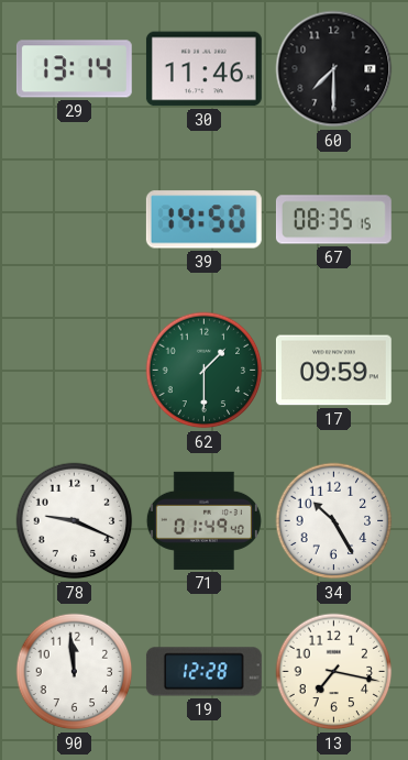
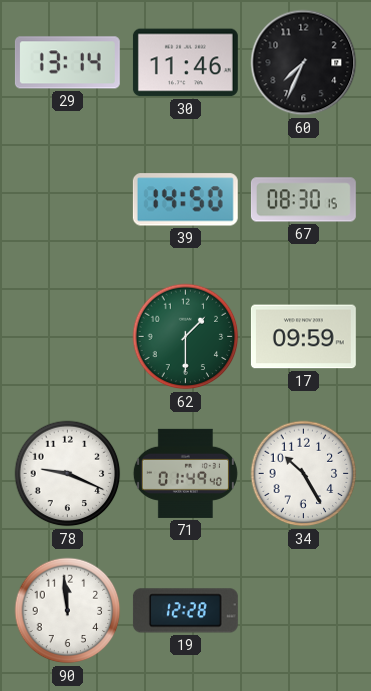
60: 7:30 -> 7:34
67: 08:35 -> 08:30
13: 7:17 -> none
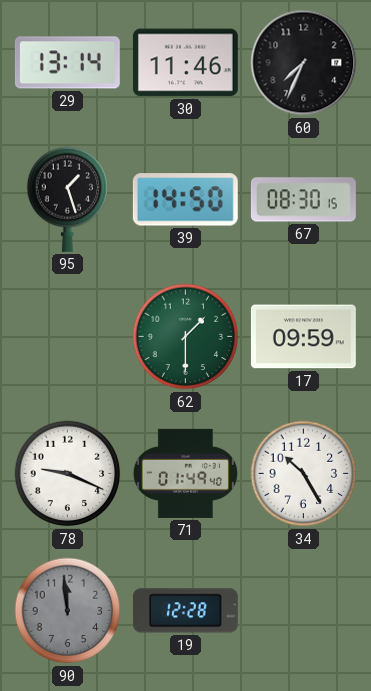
95: none -> 1:27
90 dial: white -> grey
